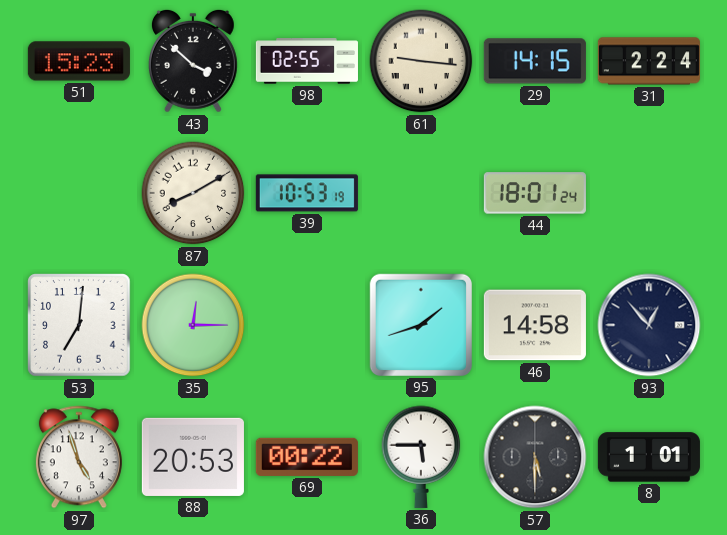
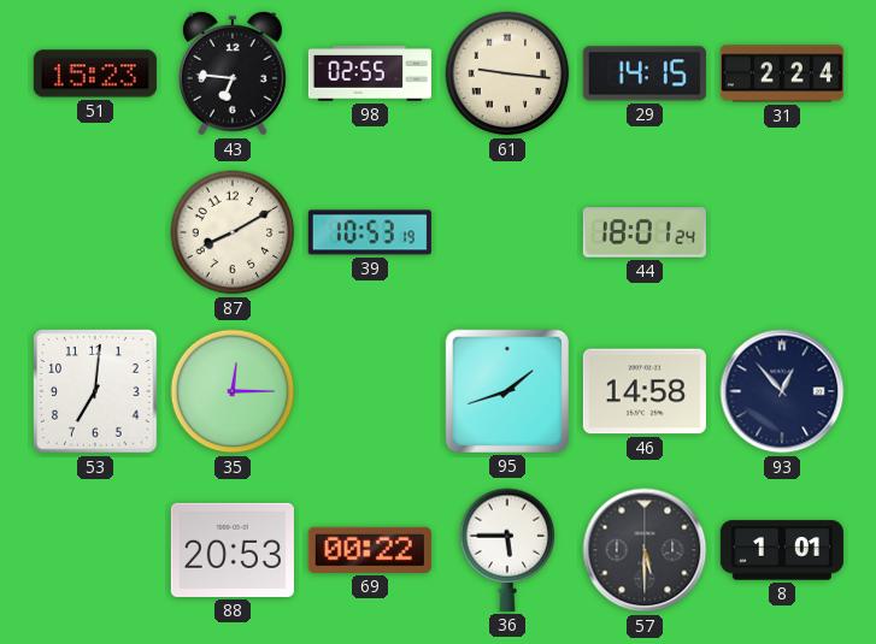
43: 3:52 -> 6:46
97: 4:57 -> none
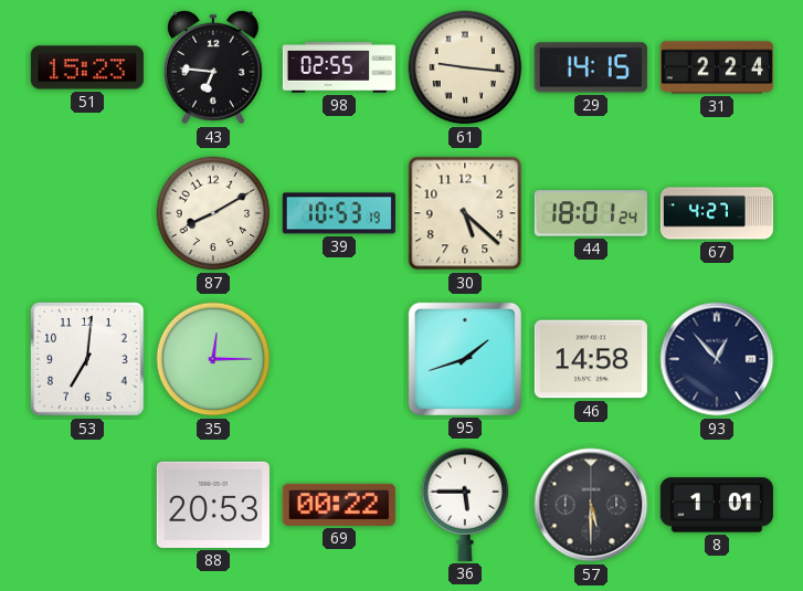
30: none -> 5:22
67: none -> 4:27
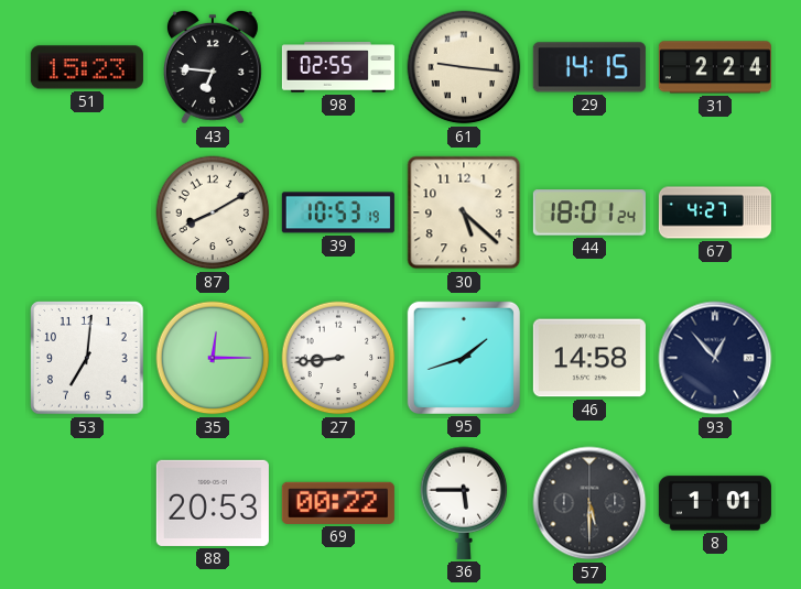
27: none -> 8:44
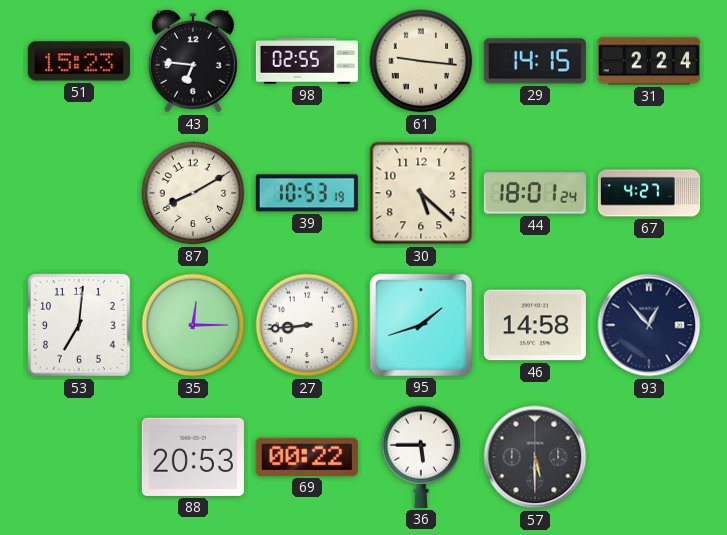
8: 1:01 -> none
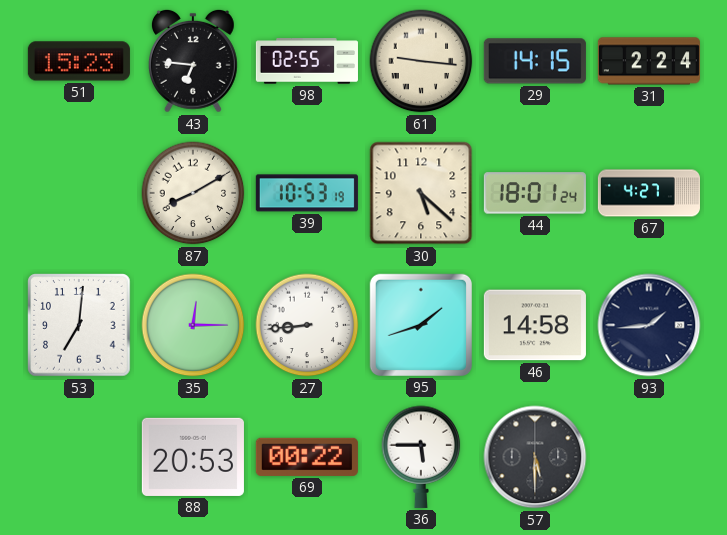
93: 12:53 -> 1:44
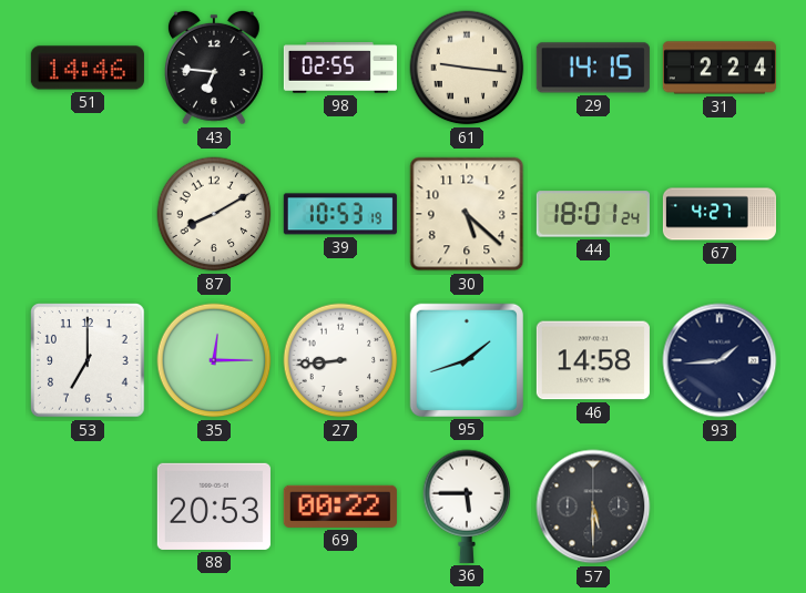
51: 15:23 -> 14:46
53: 7:01 -> 7:00
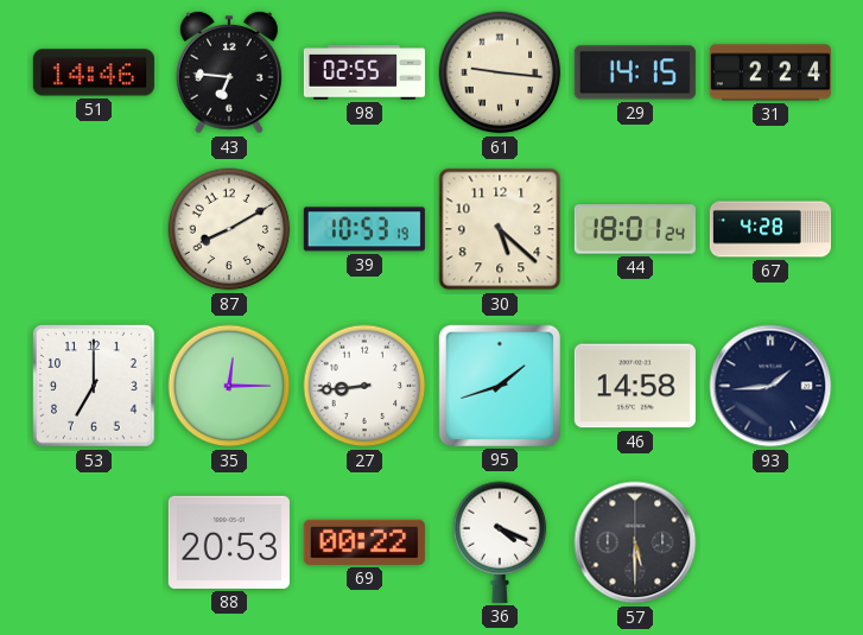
67: 4:27 -> 4:28
36: 5:45 -> 4:19
